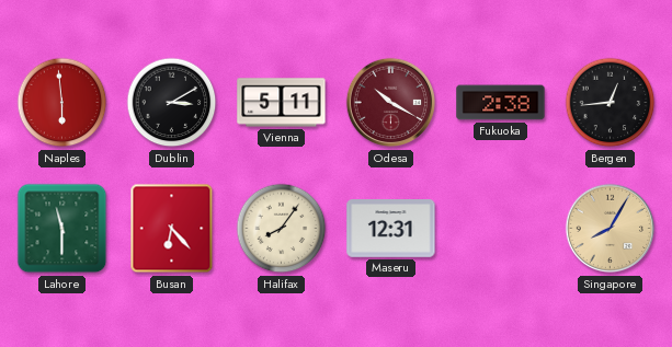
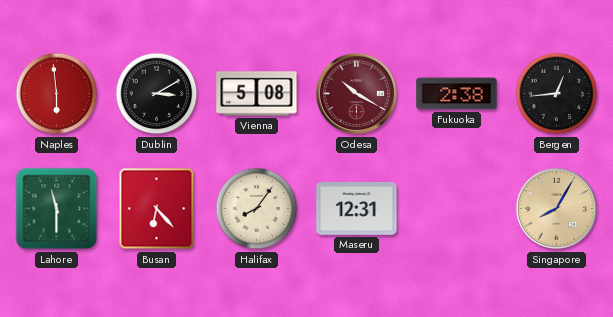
Vienna: 5:11 -> 5:08
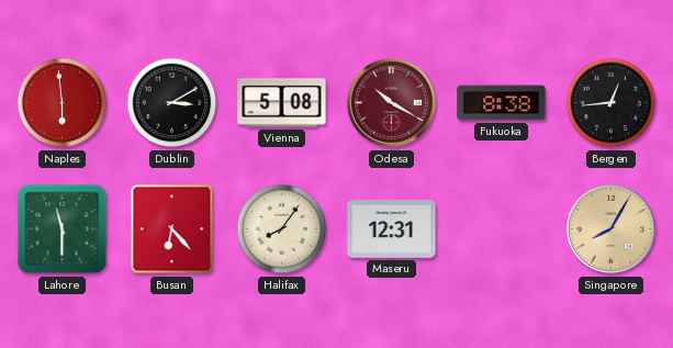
Fukuoka: 2:38 -> 8:38
